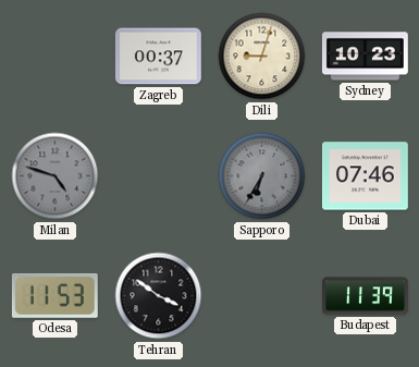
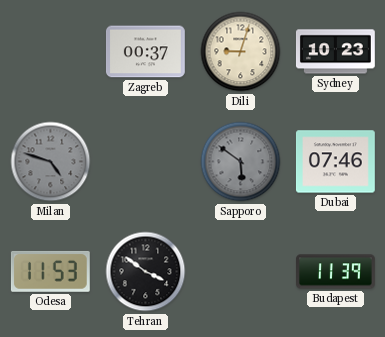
Sapporo: 6:35 -> 5:51
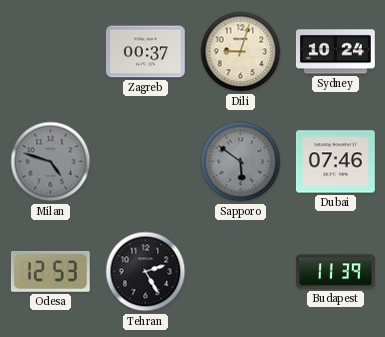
Sydney: 10:23 -> 10:24
Odesa: 11:53 -> 12:53
Tehran: 3:51 -> 2:25
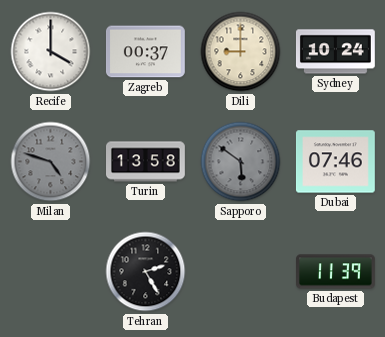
Recife: none -> 4:00
Dili: 9:03 -> 9:00
Turin: none -> 13:58
Odesa: 12:53 -> none
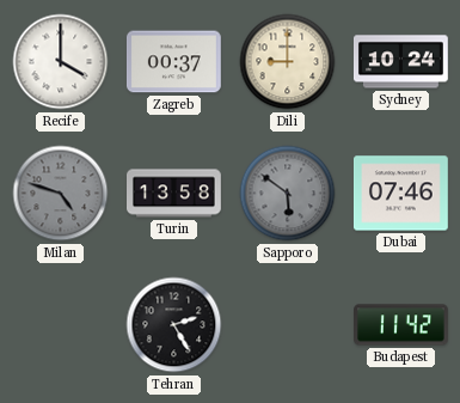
Budapest: 11:39 -> 11:42
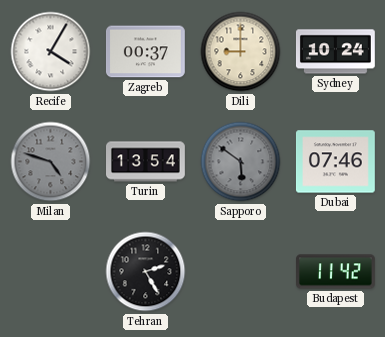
Recife: 4:00 -> 4:05
Turin: 13:58 -> 13:54
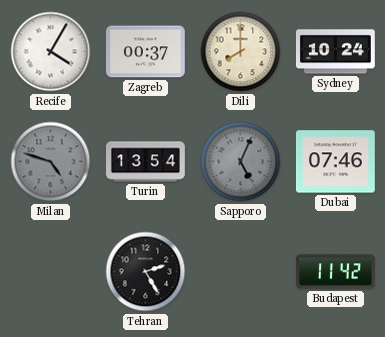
Dili: 9:00 -> 8:00
Sapporo: 5:51 -> 5:04
